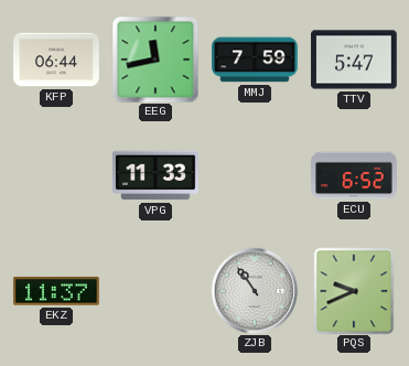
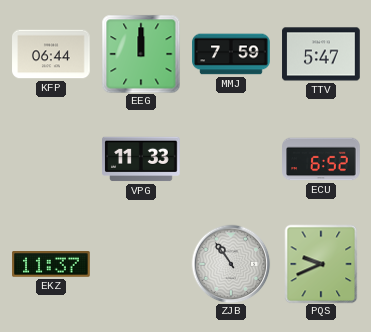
EEG: 11:43 -> 12:00
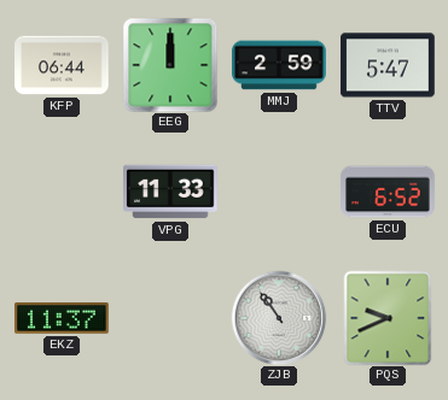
MMJ: 7:59 -> 2:59
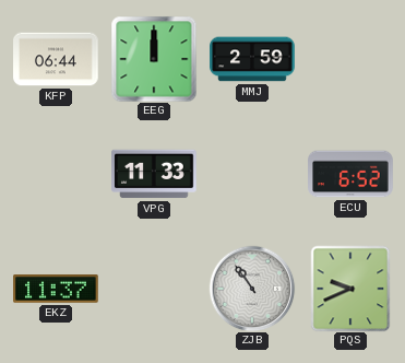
TTV: 5:47 -> none
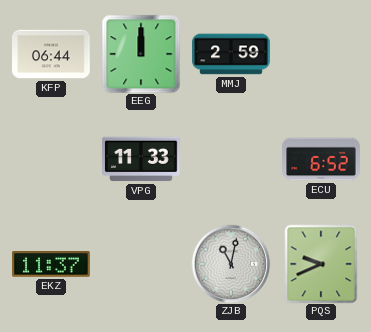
ZJB: 10:54 -> 11:02
